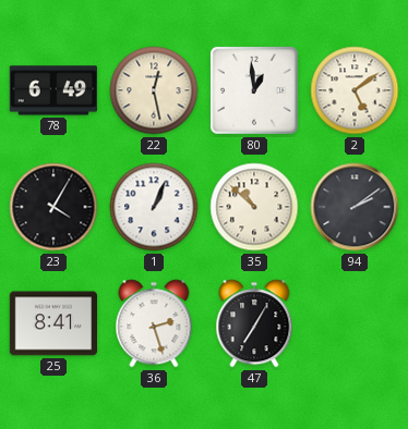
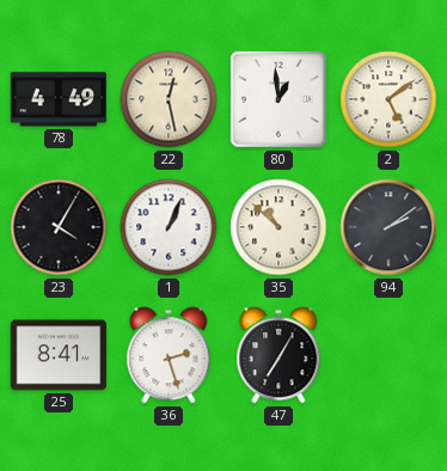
78: 6:49 -> 4:49
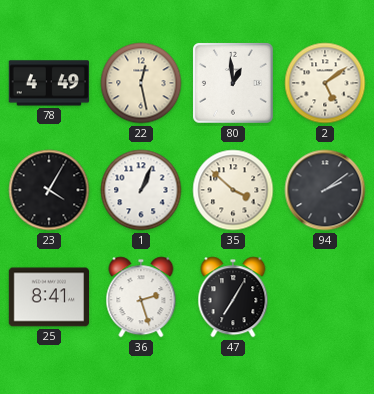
35: 10:52 -> 3:52
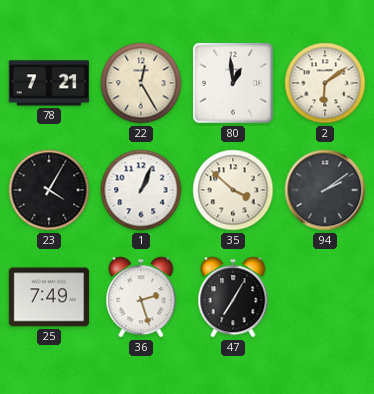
78: 4:49 -> 7:21
22: 12:28 -> 12:25
2: 5:09 -> 6:09
25: 8:41 -> 7:49
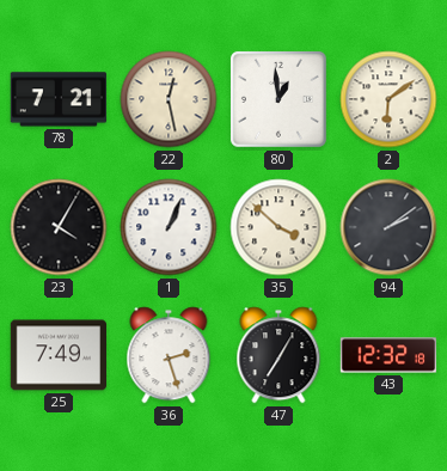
22: 12:25 -> 12:28
43: none -> 12:32
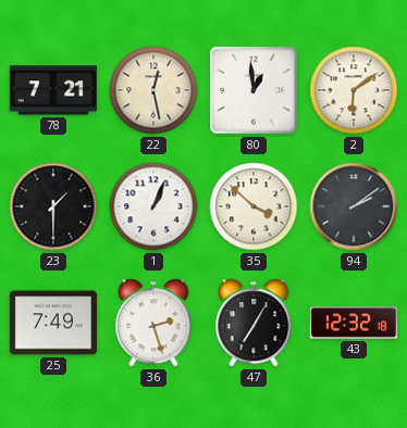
23: 4:05 -> 1:30
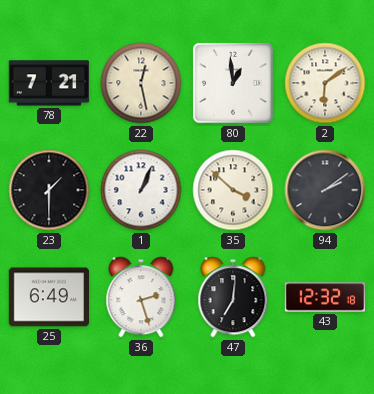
25: 7:49 -> 6:49
47: 7:05 -> 7:01
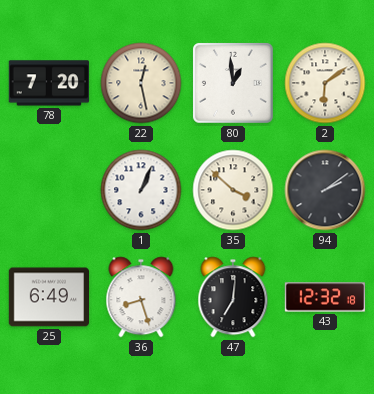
78: 7:21 -> 7:20
23: 1:30 -> none
36: 2:27 -> 8:27
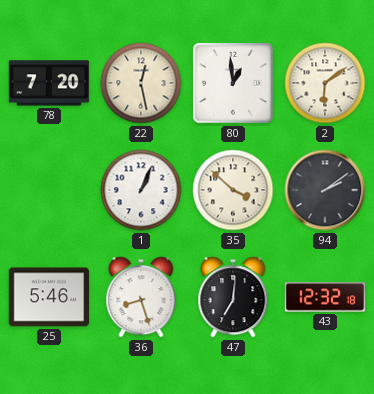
25: 6:49 -> 5:46
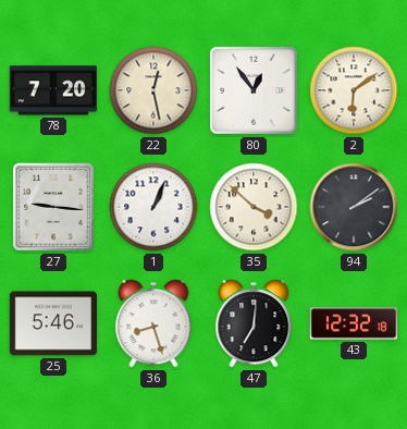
80: 12:59 -> 12:54
27: none -> 9:16
